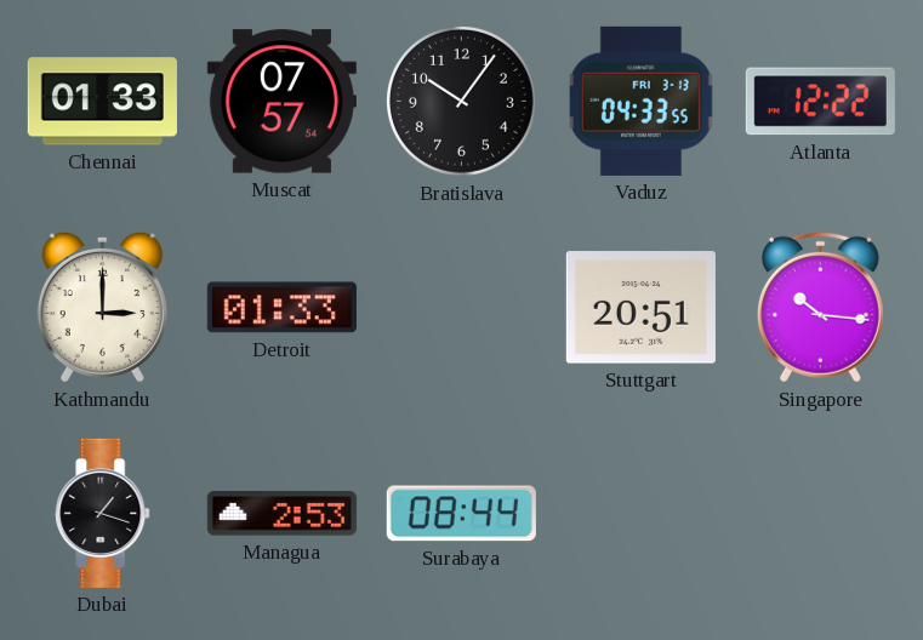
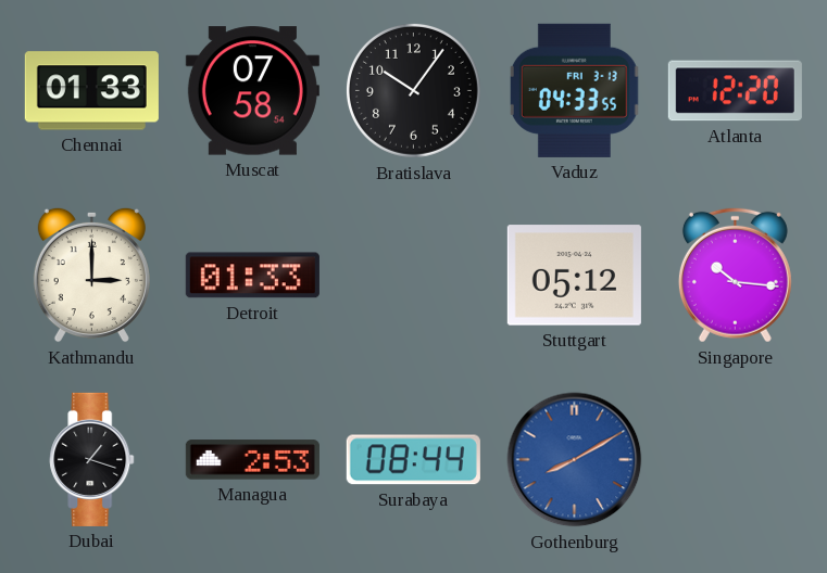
Muscat: 07:57 -> 07:58
Atlanta: 12:22 -> 12:20
Stuttgart: 20:51 -> 05:12
Gothenburg: none -> 8:10
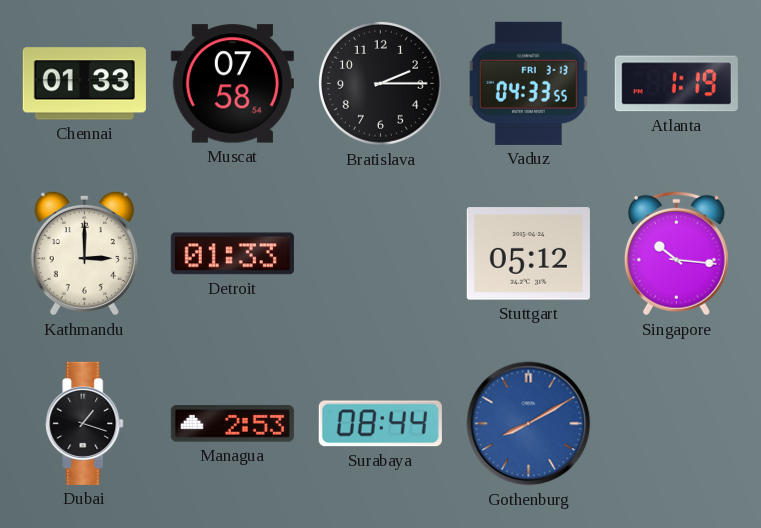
Bratislava: 10:06 -> 2:15
Atlanta: 12:20 -> 1:19
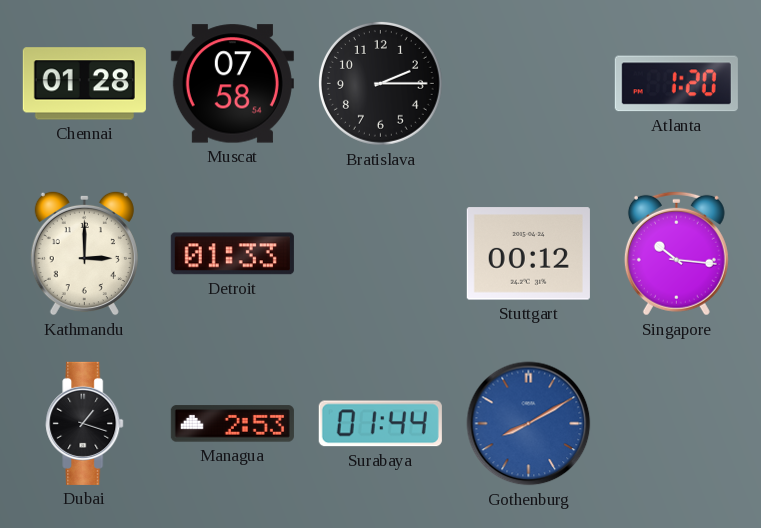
Chennai: 01:33 -> 01:28
Vaduz: 04:33 -> none
Atlanta: 1:19 -> 1:20
Stuttgart: 05:12 -> 00:12
Surabaya: 08:44 -> 01:44
